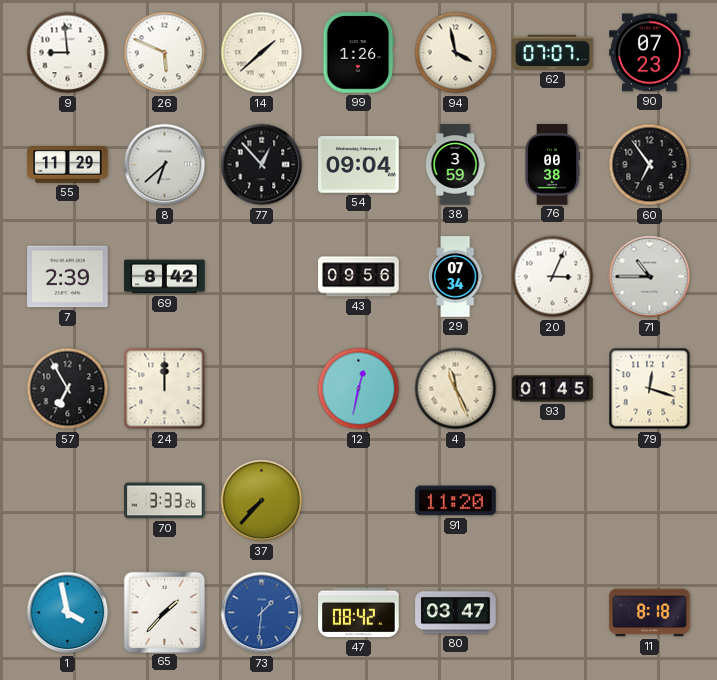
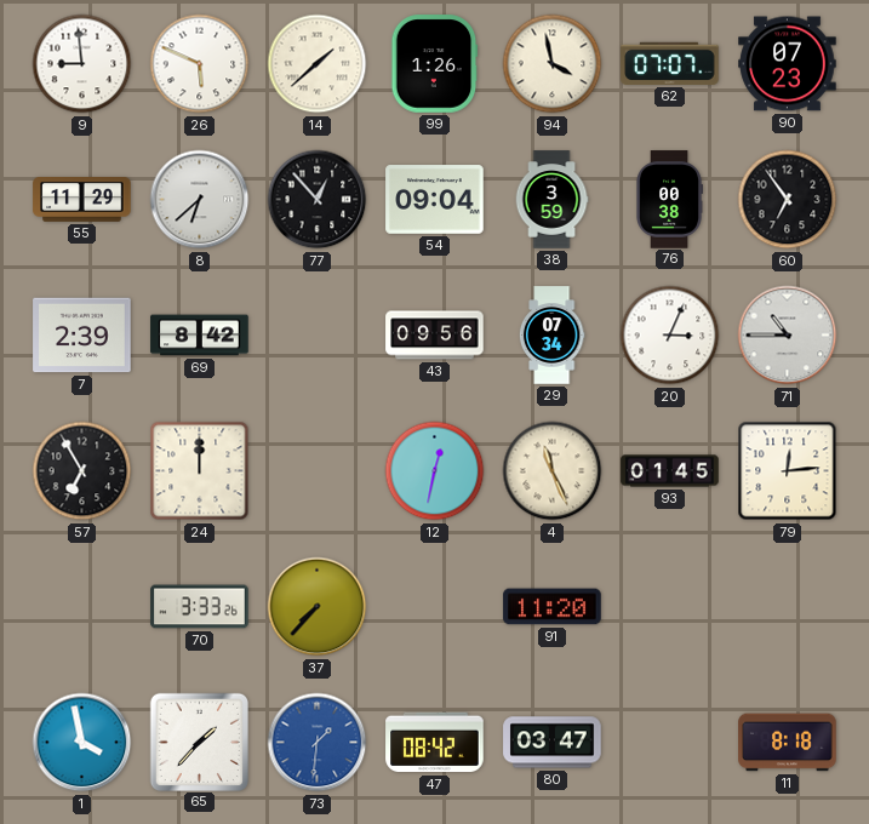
79: 12:18 -> 12:14
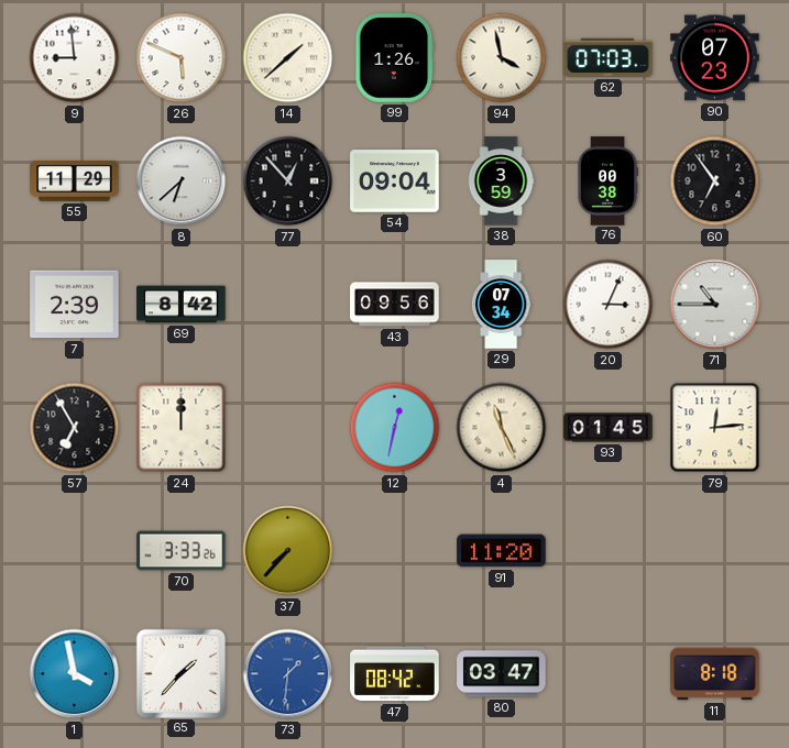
62: 07:07 -> 07:03
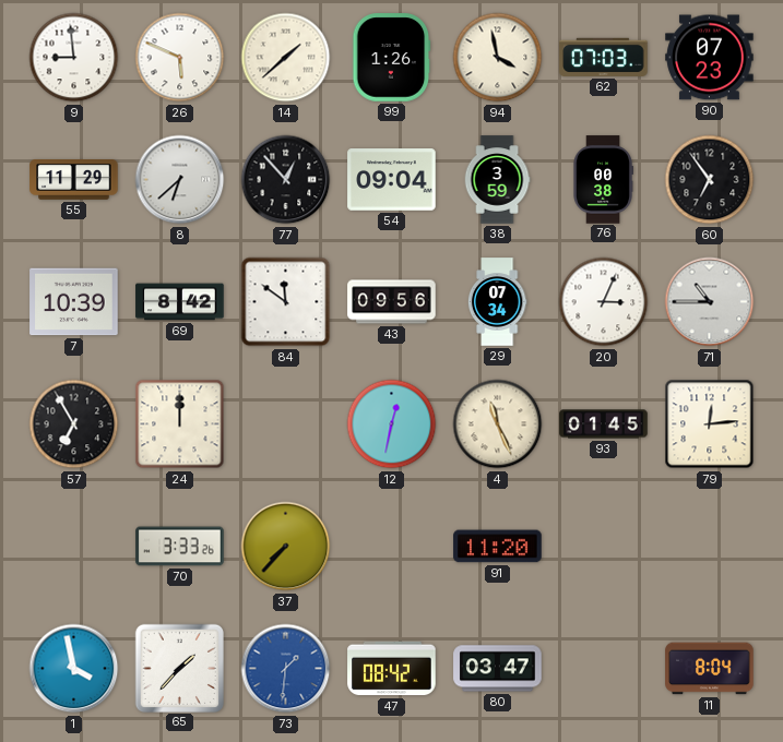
7: 2:39 -> 10:39
84: none -> 11:51
11: 8:18 -> 8:04
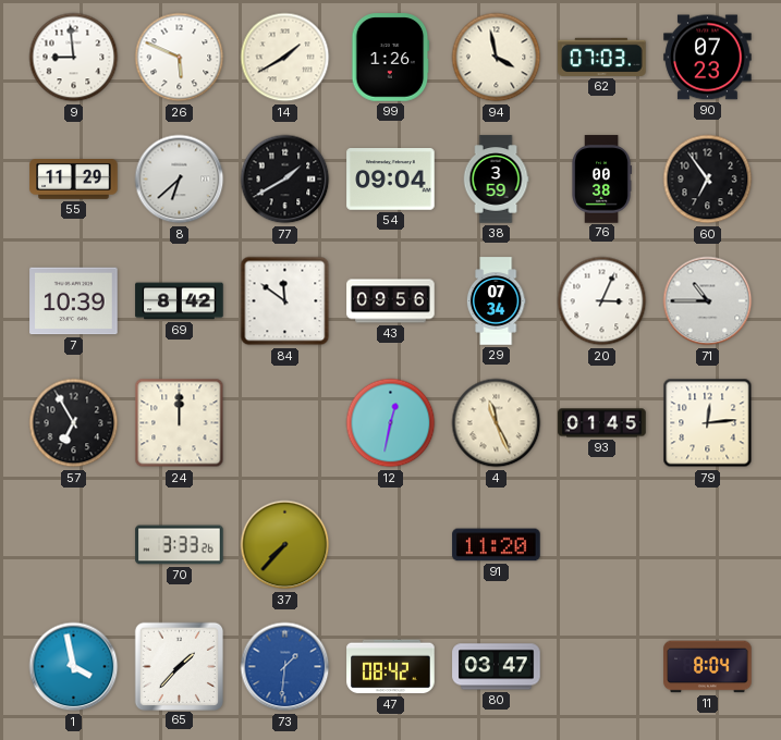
14: 1:38 -> 1:40
77: 12:53 -> 1:40
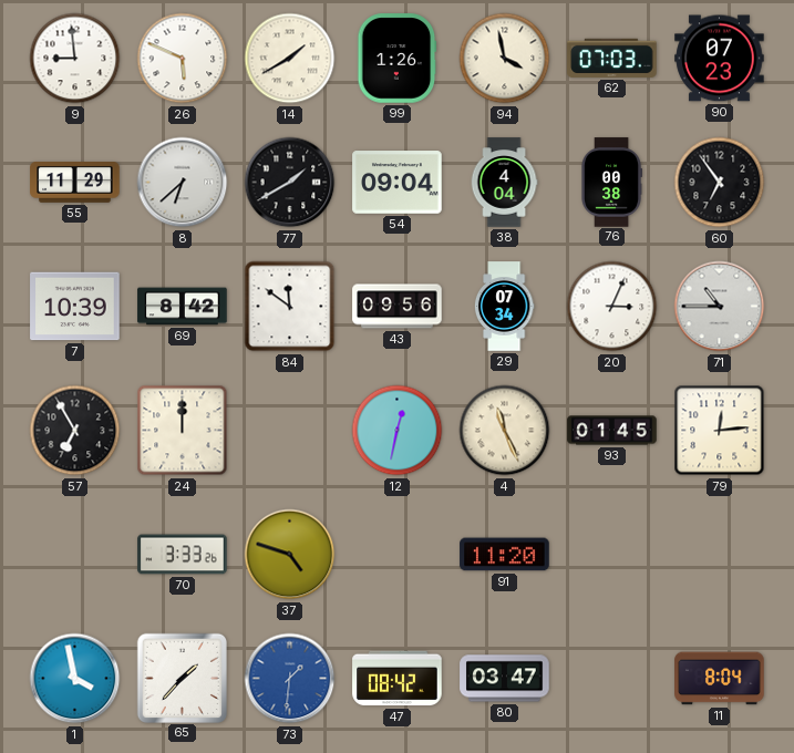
38: 3:59 -> 4:04
37: 7:37 -> 4:48
